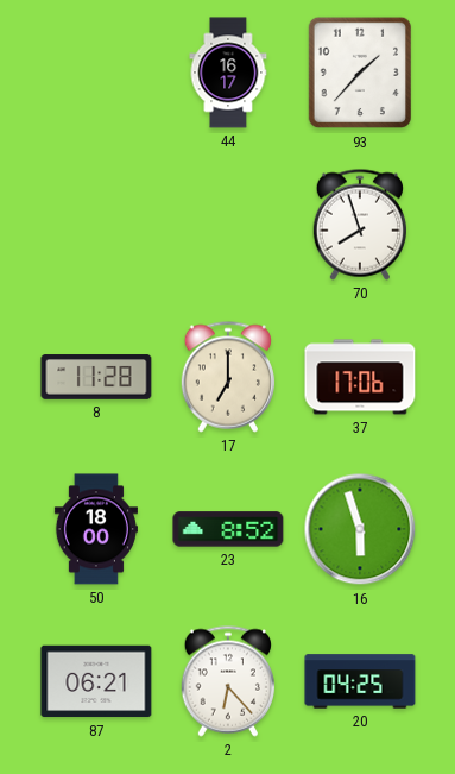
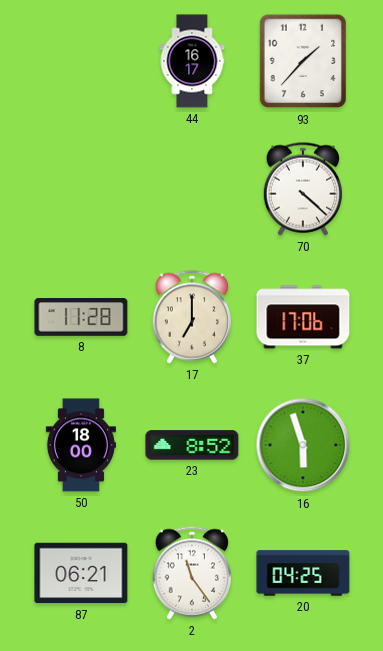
70: 7:57 -> 4:22
2: 6:23 -> 11:24
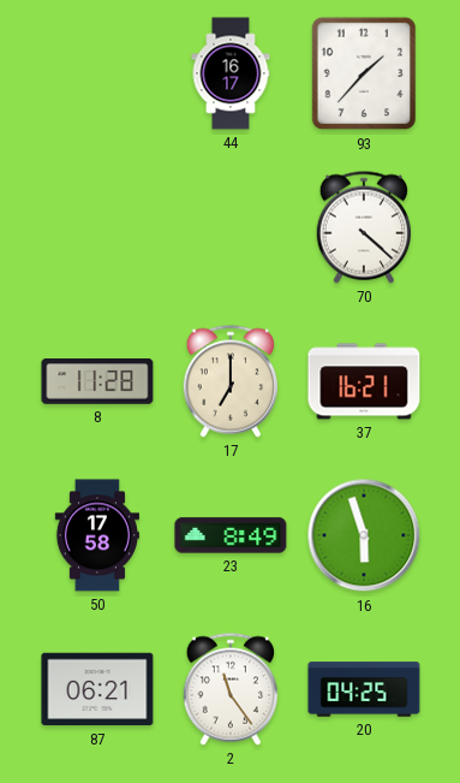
37: 17:06 -> 16:21
50: 18:00 -> 17:58
23: 8:52 -> 8:49
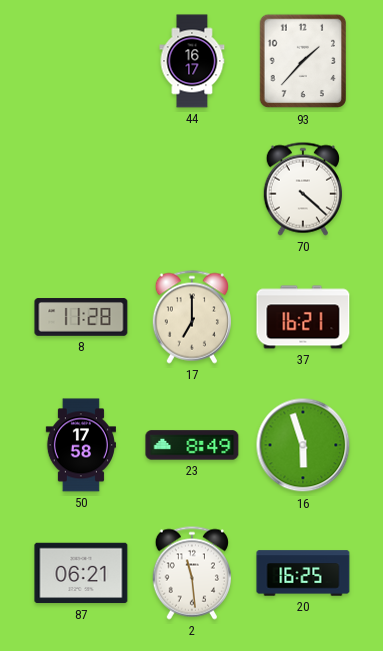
2: 11:24 -> 11:29
20: 04:25 -> 16:25
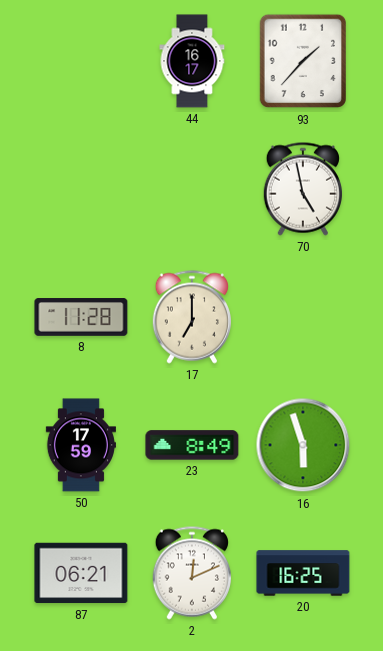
70: 4:22 -> 4:58
37: 16:21 -> none
50: 17:58 -> 17:59
2: 11:29 -> 12:11
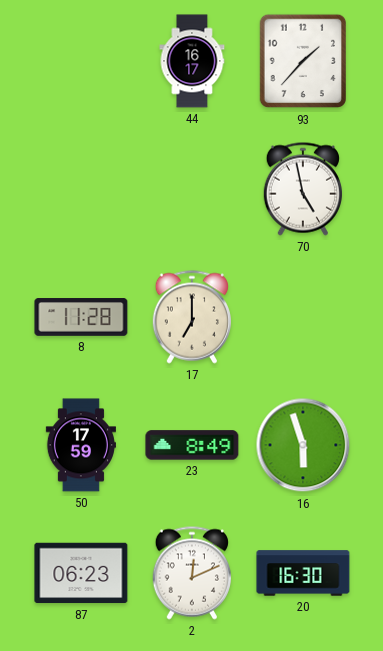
87: 06:21 -> 06:23
20: 16:25 -> 16:30
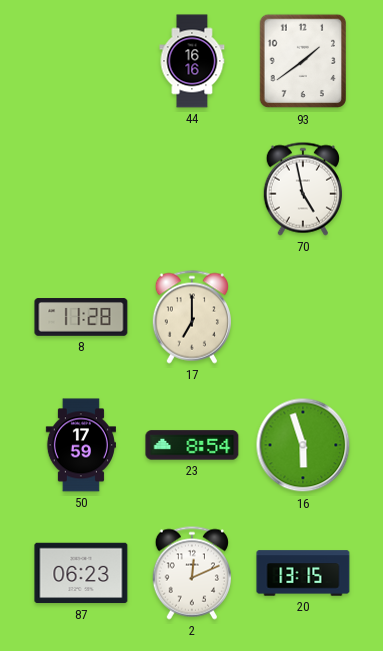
44: 16:17 -> 16:16
93: 1:37 -> 1:39
23: 8:49 -> 8:54
20: 16:30 -> 13:15
